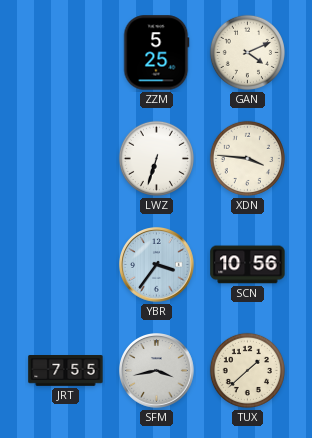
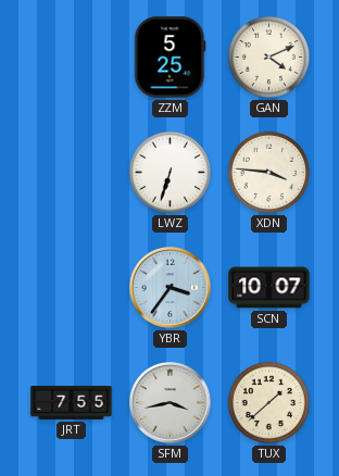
SCN: 10:56 -> 10:07
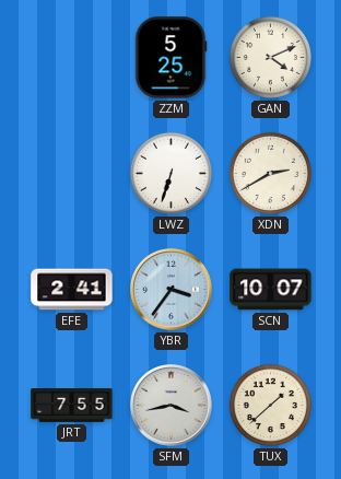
XDN: 3:46 -> 2:40
EFE: none -> 2:41
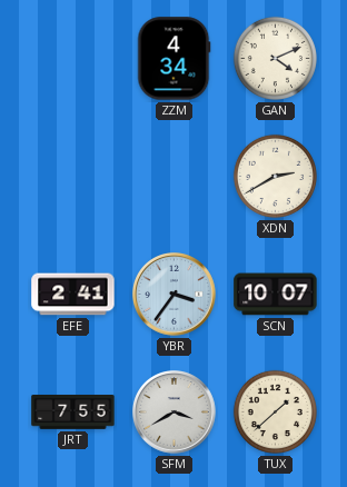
ZZM: 5:25 -> 4:34
LWZ: 6:33 -> none
SFM: 3:43 -> 3:40
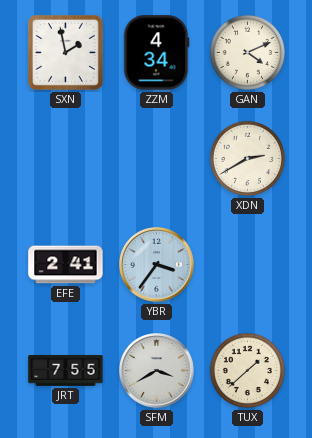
SXN: none -> 1:58
SCN: 10:07 -> none
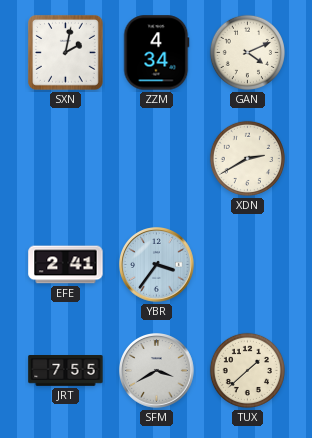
SXN: 1:58 -> 2:02
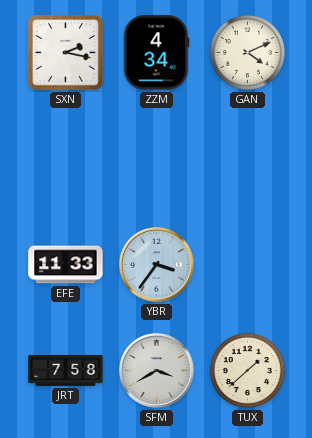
SXN: 2:02 -> 2:17
XDN: 2:40 -> none
EFE: 2:41 -> 11:33
JRT: 7:55 -> 7:58
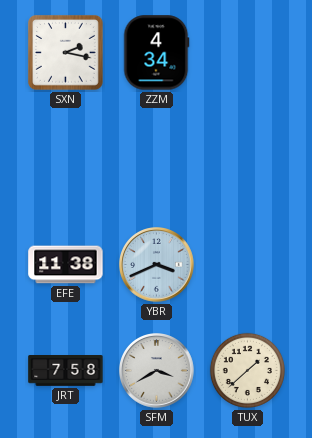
GAN: 4:11 -> none
EFE: 11:33 -> 11:38
YBR: 3:36 -> 3:41
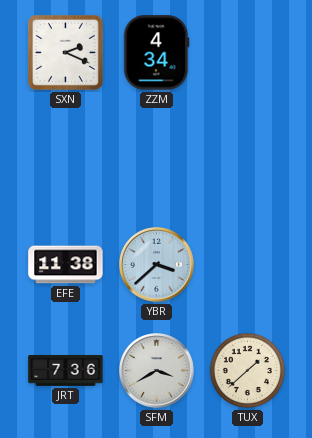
SXN: 2:17 -> 2:19
YBR: 3:41 -> 3:38
JRT: 7:58 -> 7:36
